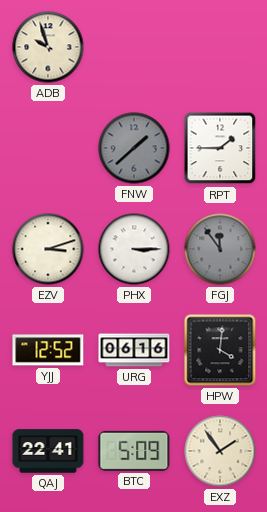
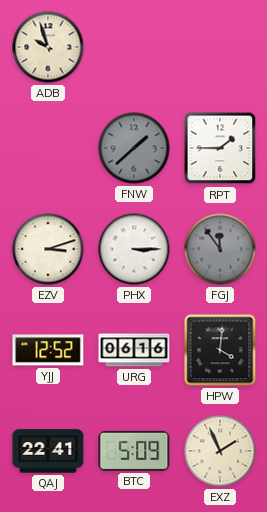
EXZ: 1:54 -> 1:56
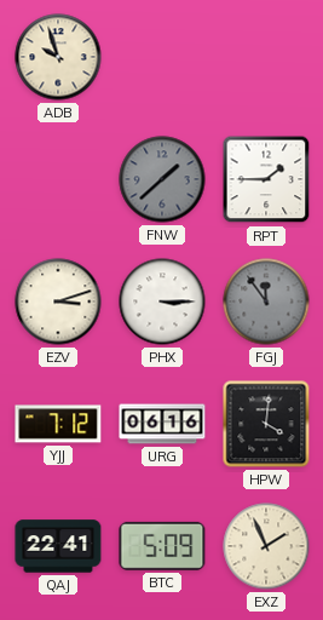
YJJ: 12:52 -> 7:12
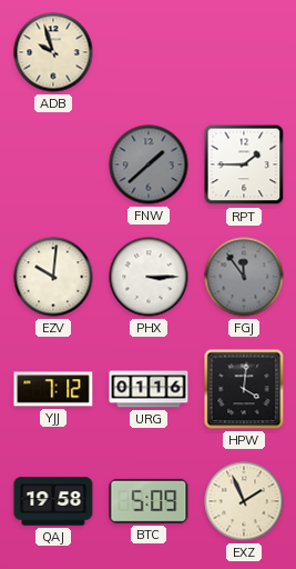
EZV: 3:12 -> 10:01
URG: 06:16 -> 01:16
QAJ: 22:41 -> 19:58
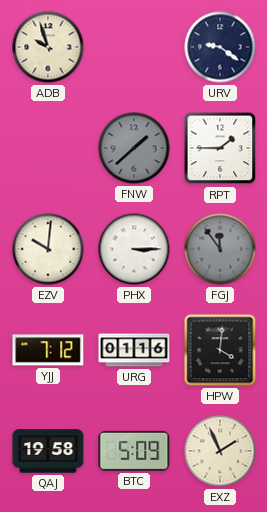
URV: none -> 9:21
